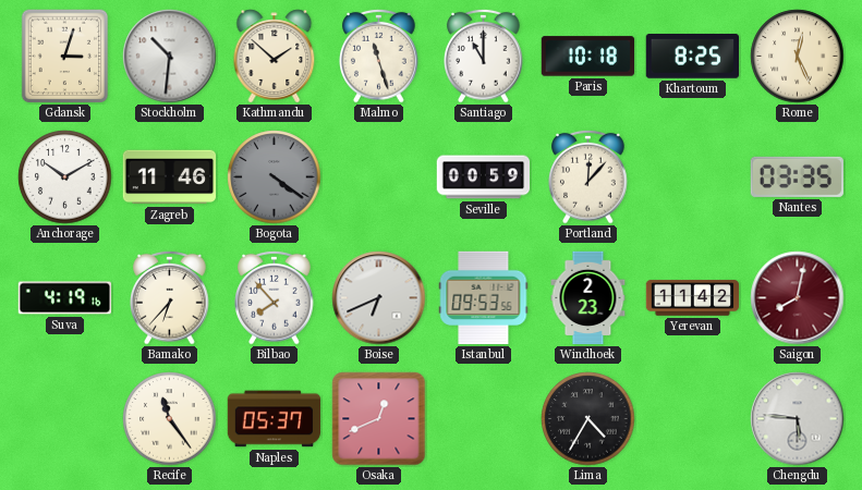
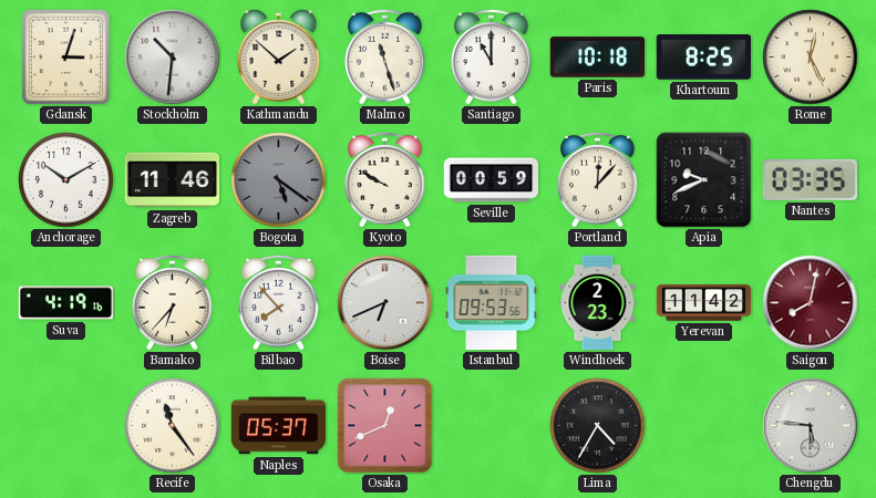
Bogota: 4:21 -> 5:21
Kyoto: none -> 9:50
Apia: none -> 9:41
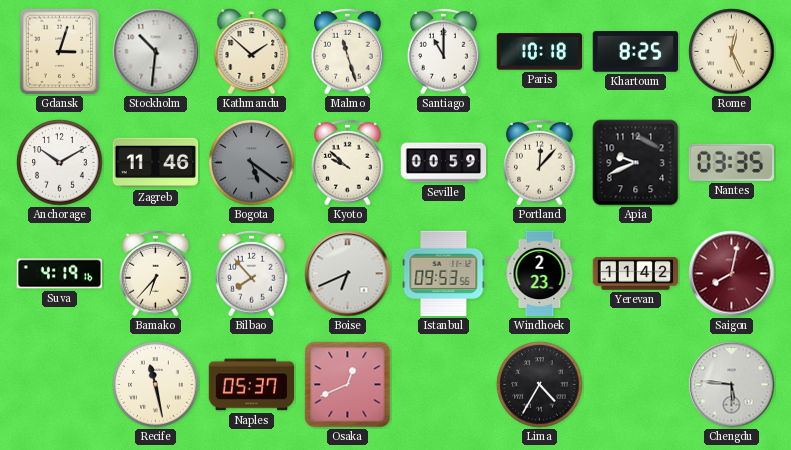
Kyoto: 9:50 -> 9:52
Recife: 11:24 -> 11:28
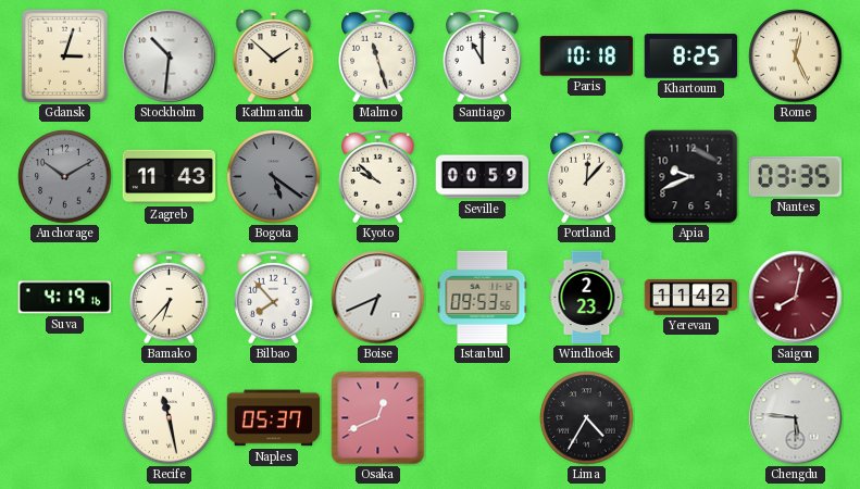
Anchorage dial: white -> grey
Zagreb: 11:46 -> 11:43
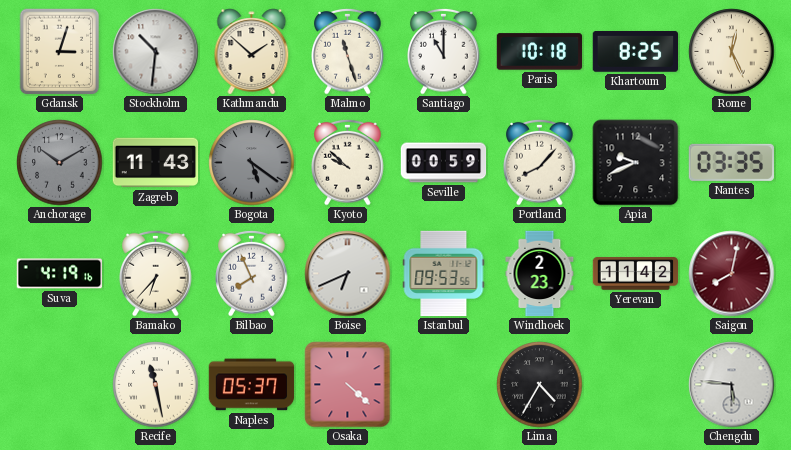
Portland: 12:07 -> 8:07
Bilbao: 7:53 -> 7:56
Osaka: 12:41 -> 4:22
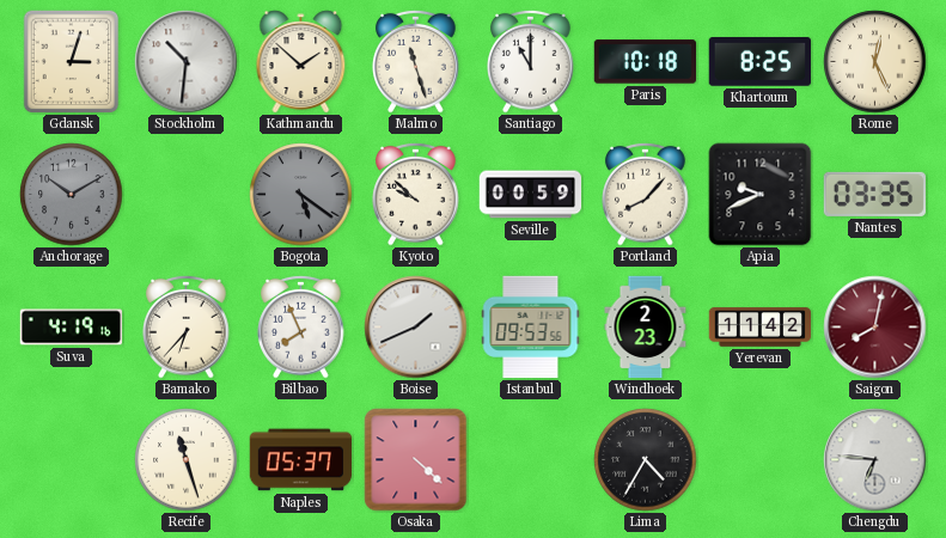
Zagreb: 11:43 -> none
Boise: 6:41 -> 1:41
Recife: 11:28 -> 11:27
Chengdu: 5:46 -> 6:46
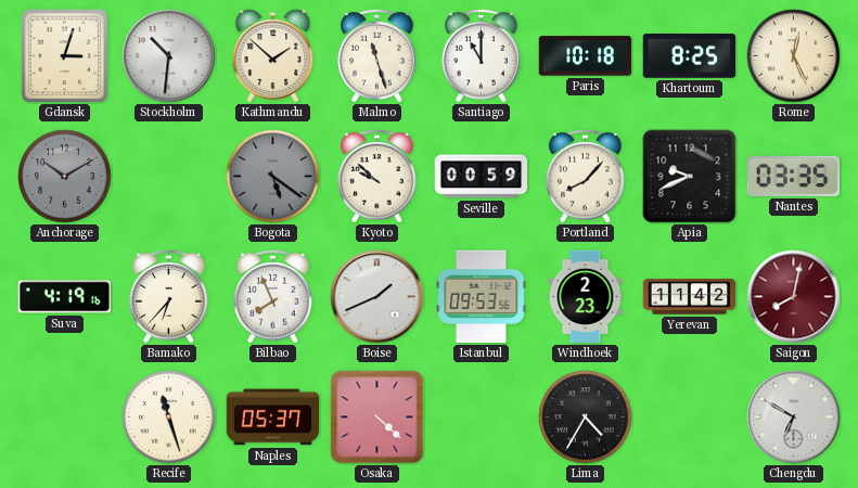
Chengdu: 6:46 -> 6:50
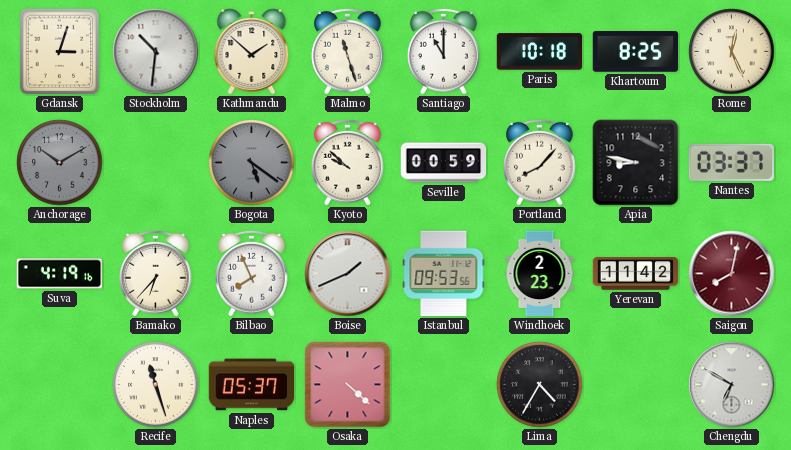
Apia: 9:41 -> 8:47
Nantes: 03:35 -> 03:37
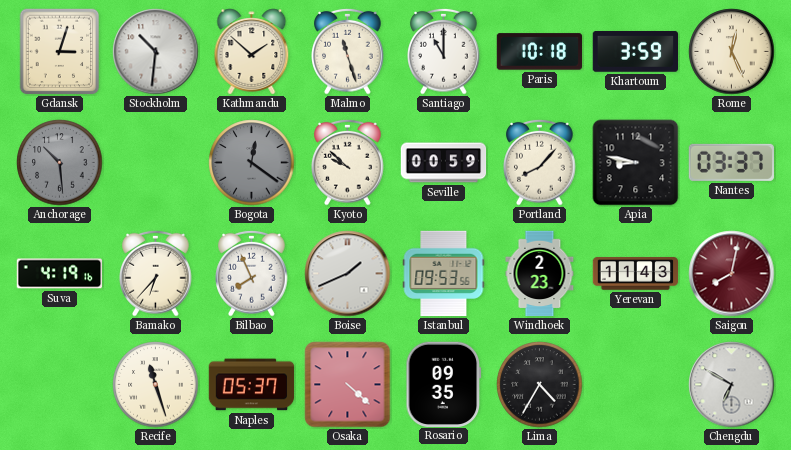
Khartoum: 8:25 -> 3:59
Anchorage: 10:10 -> 10:29
Bogota: 5:21 -> 12:21
Yerevan: 11:42 -> 11:43
Rosario: none -> 09:35
